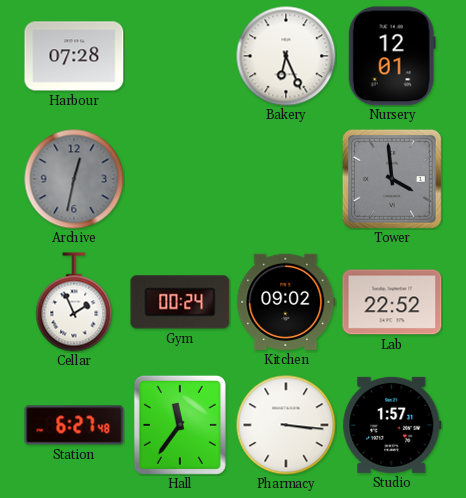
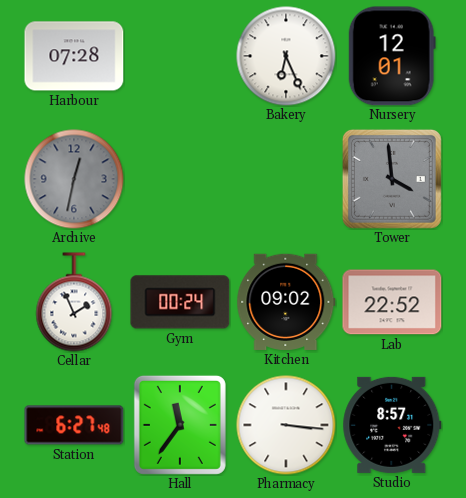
Studio: 1:57 -> 8:57
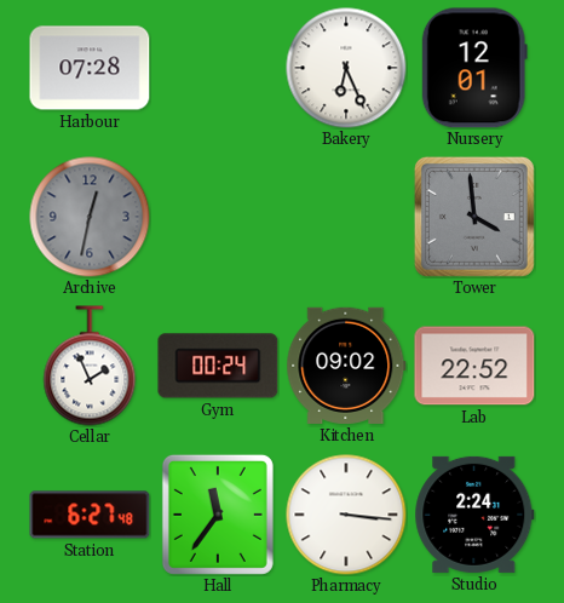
Studio: 8:57 -> 2:24
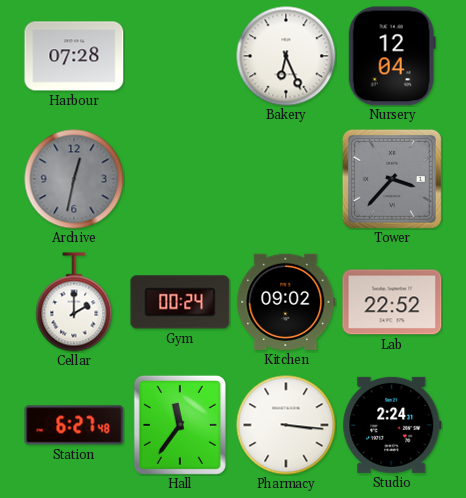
Nursery: 12:01 -> 12:04
Tower: 3:59 -> 3:37
Cellar: 1:56 -> 2:00
